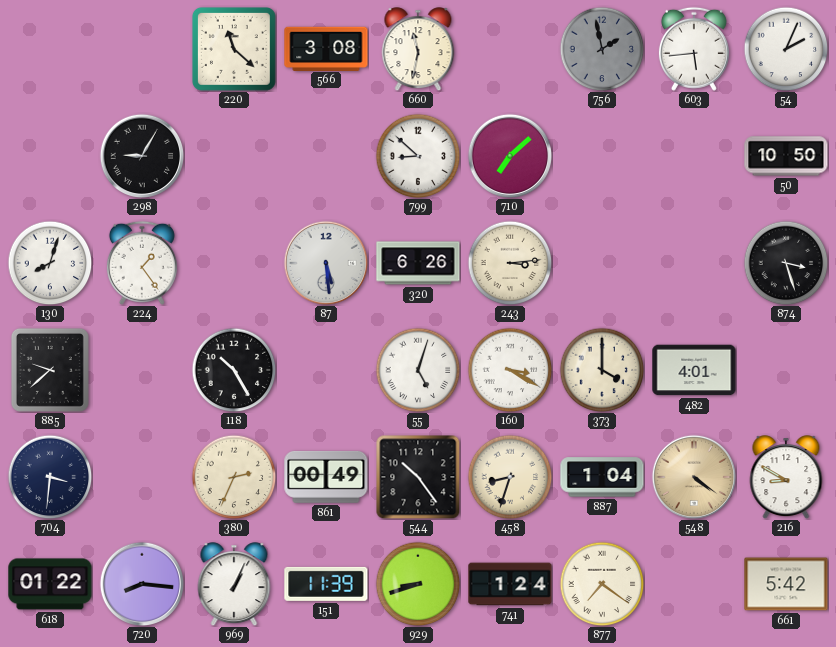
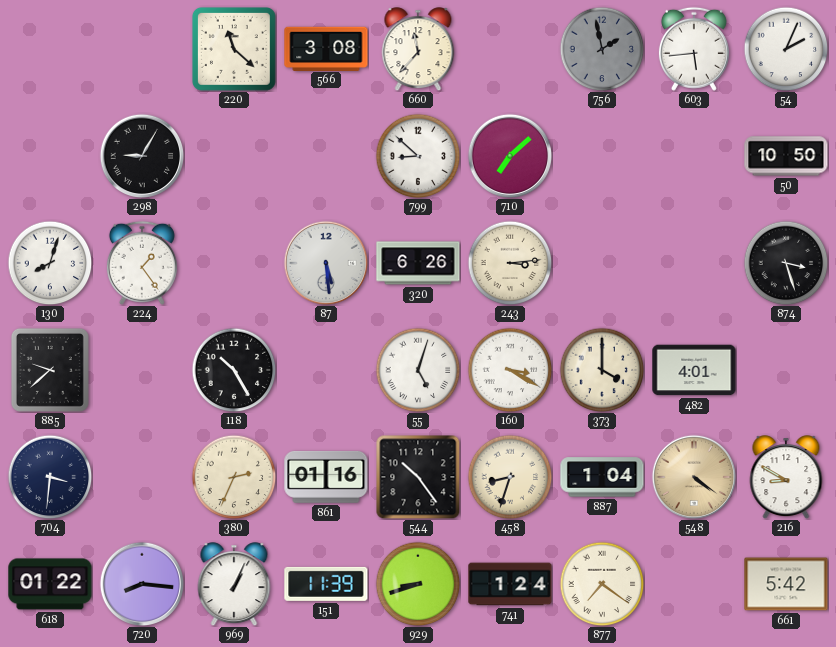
660: 11:32 -> 11:37
861: 00:49 -> 01:16
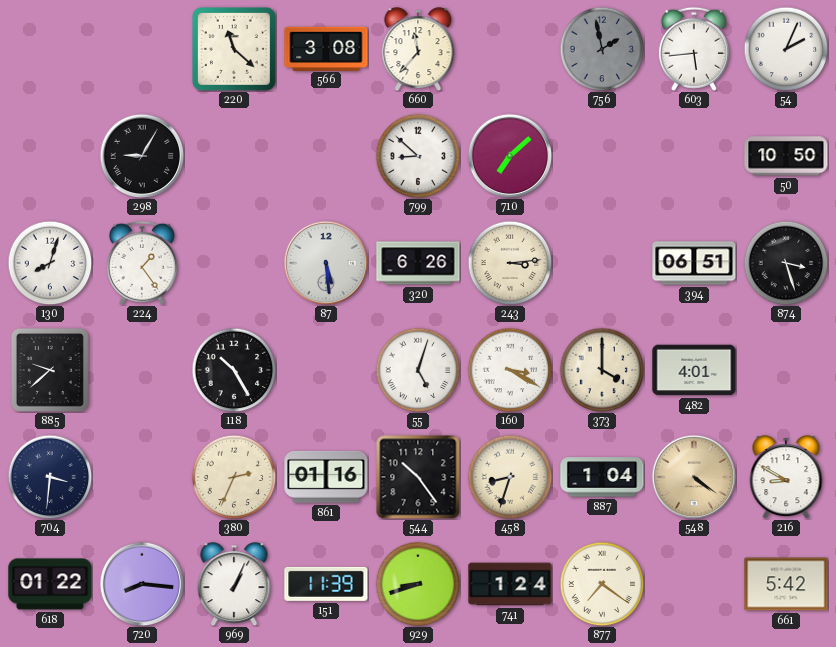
394: none -> 06:51
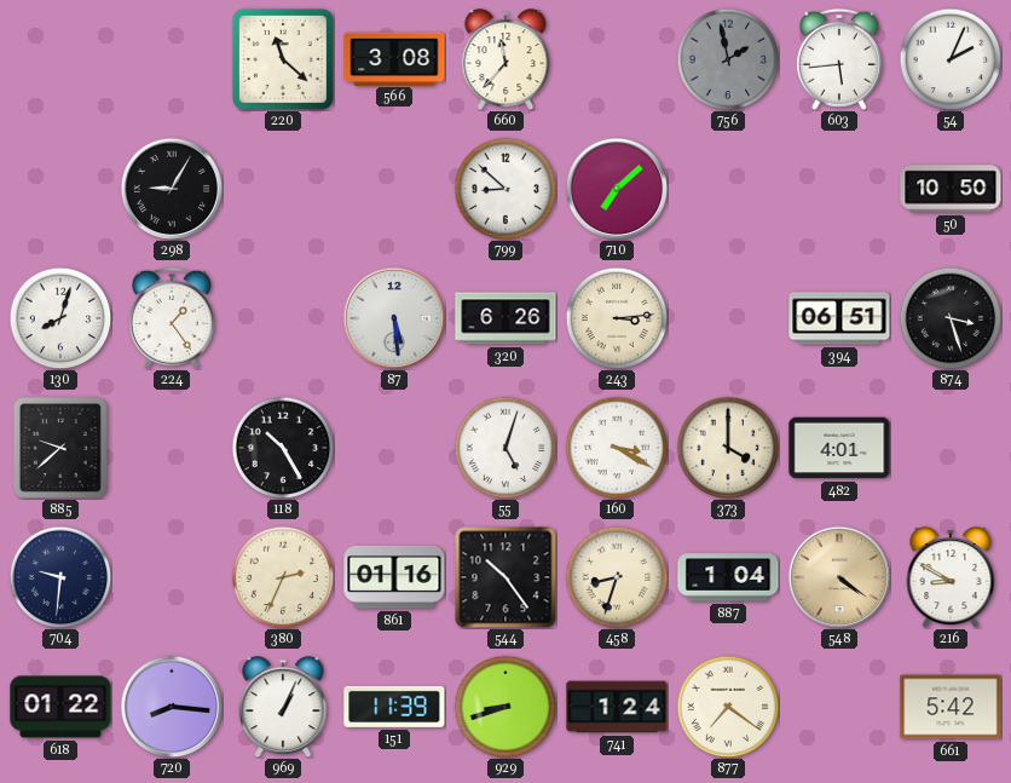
704: 3:31 -> 9:31
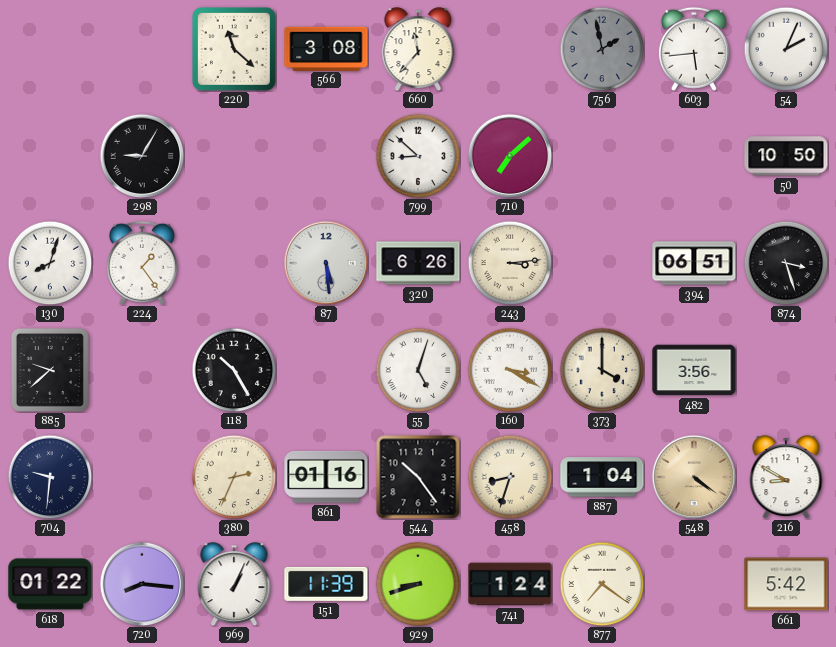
482: 4:01 -> 3:56
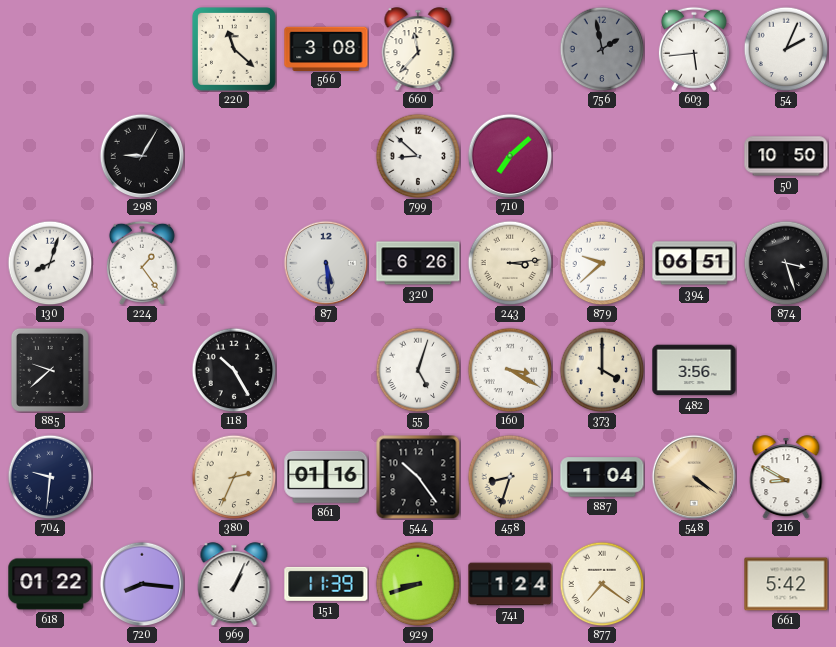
879: none -> 9:38
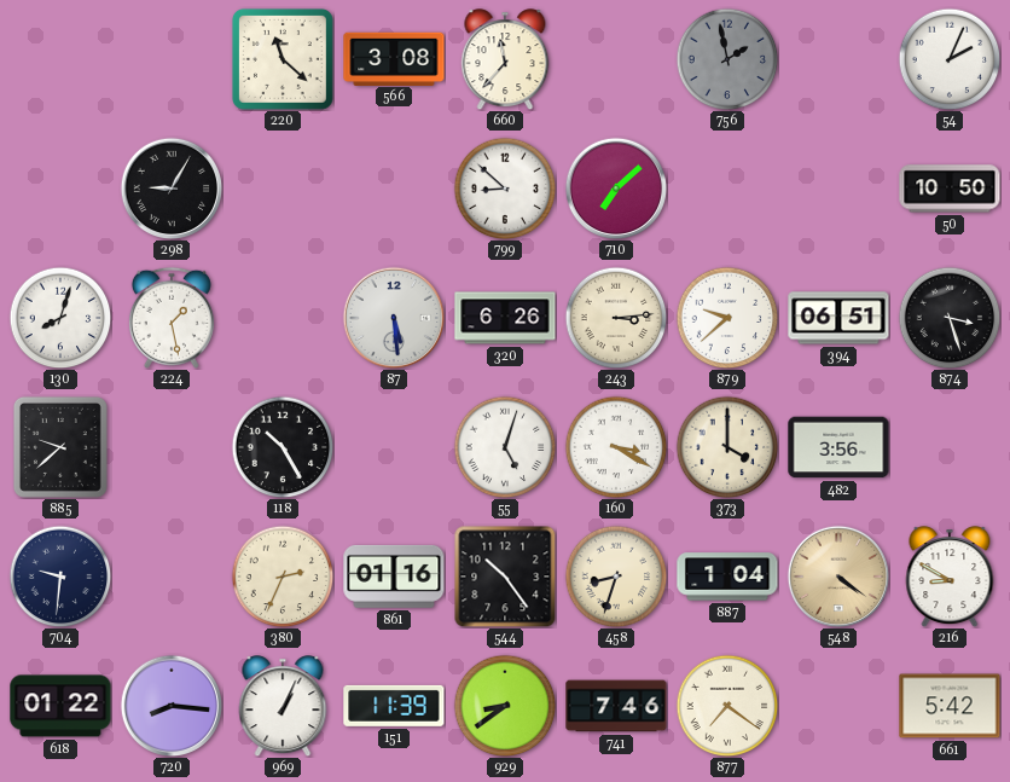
603: 5:44 -> none
224: 1:24 -> 1:28
929: 8:42 -> 8:39
741: 1:24 -> 7:46
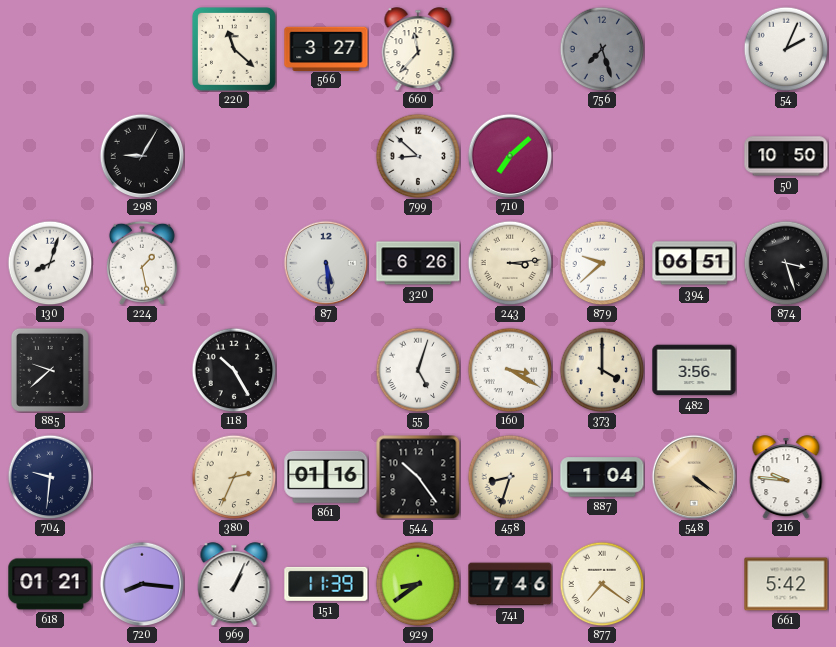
566: 3:08 -> 3:27
756: 1:58 -> 7:27
216: 8:50 -> 9:46
618: 01:22 -> 01:21
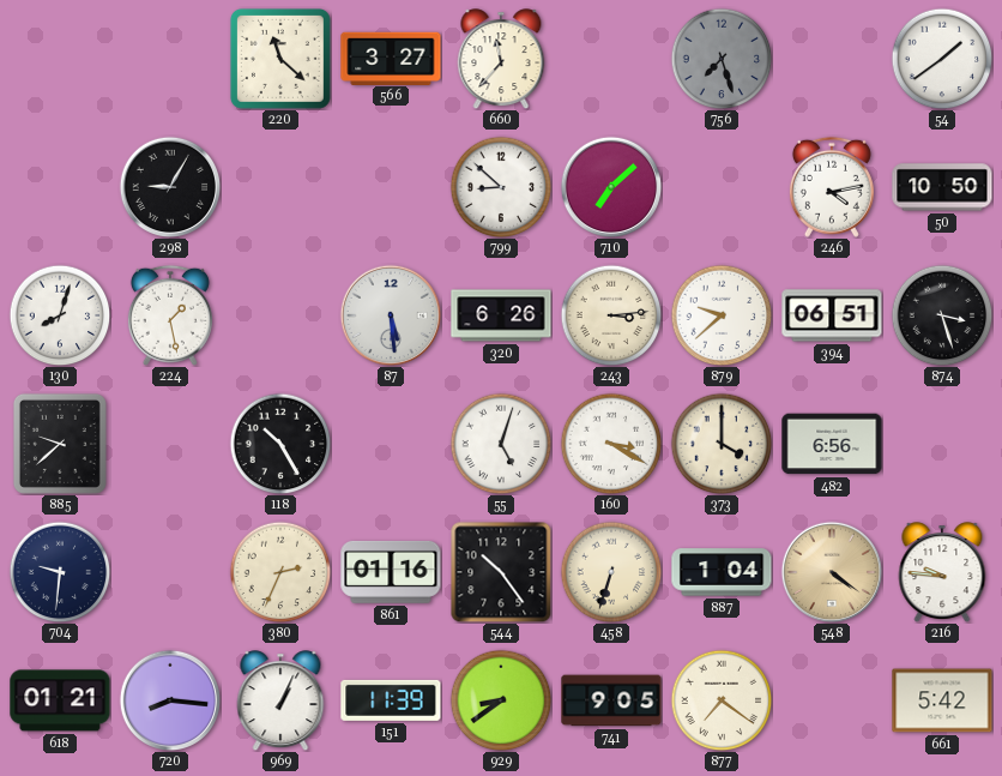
54: 2:04 -> 1:39
246: none -> 4:13
482: 3:56 -> 6:56
458: 8:33 -> 6:33
741: 7:46 -> 9:05
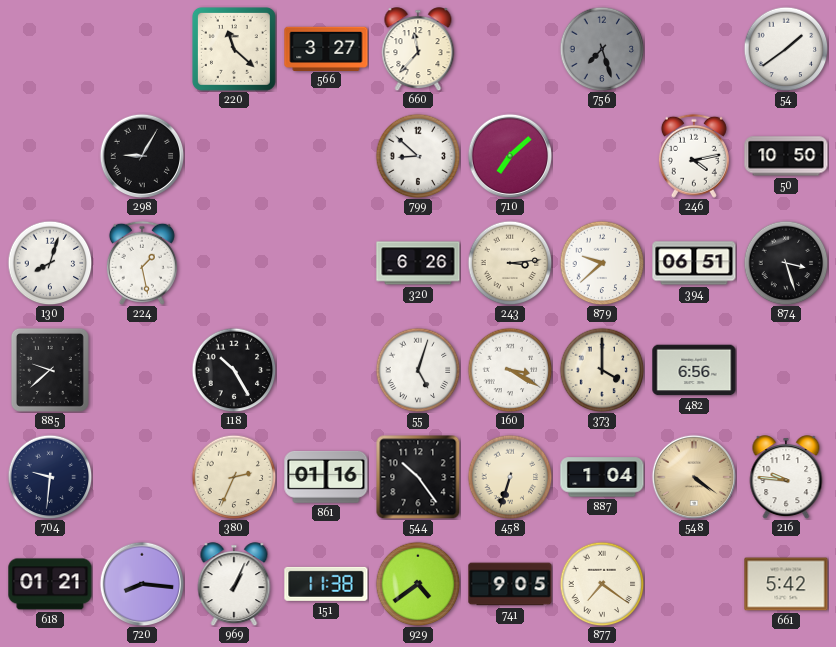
87: 5:29 -> none
151: 11:39 -> 11:38
929: 8:39 -> 4:39
